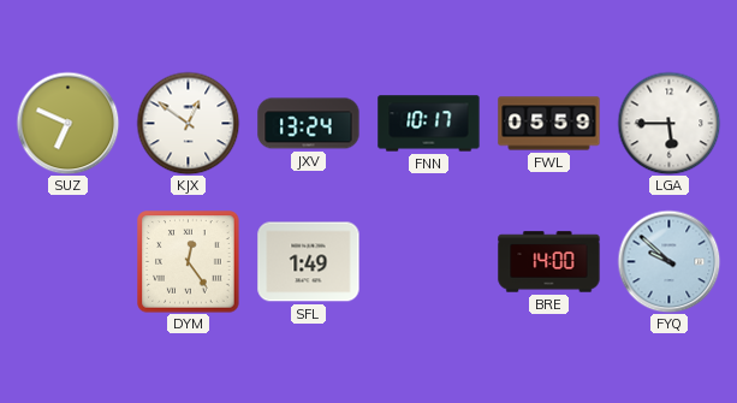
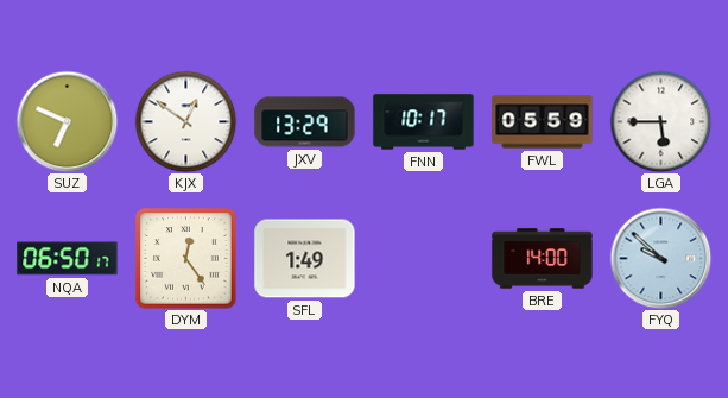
JXV: 13:24 -> 13:29
NQA: none -> 06:50
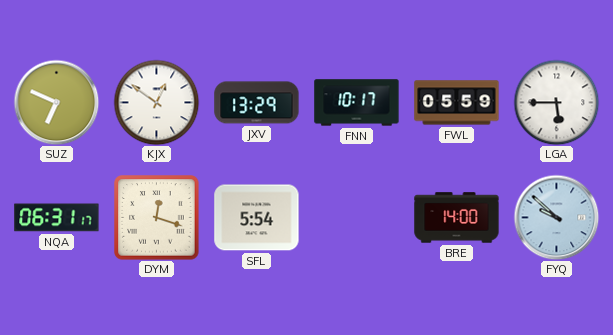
NQA: 06:50 -> 06:31
DYM: 12:24 -> 12:18
SFL: 1:49 -> 5:54
